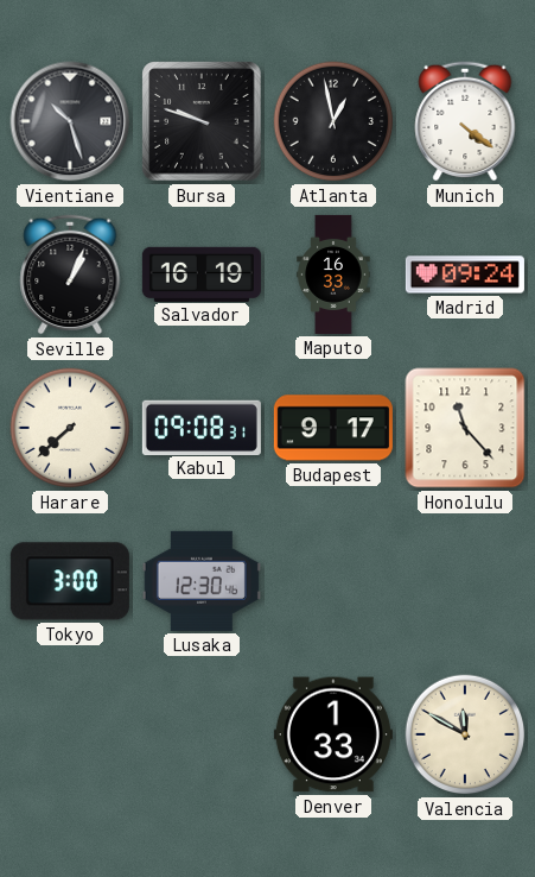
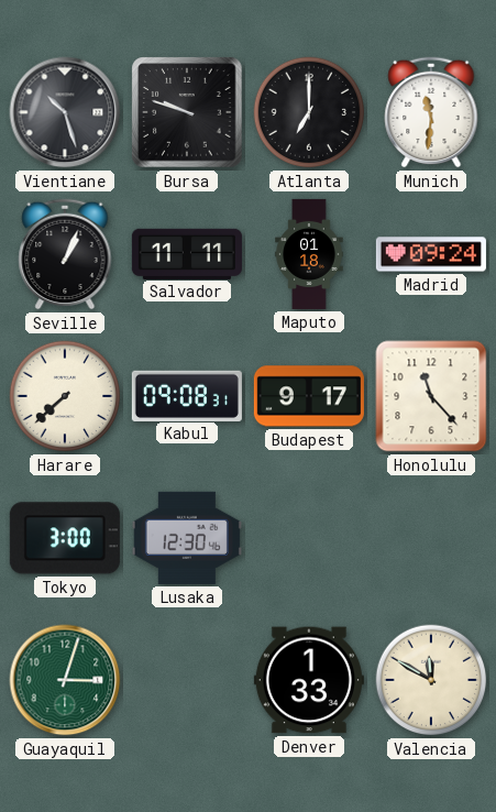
Atlanta: 12:58 -> 7:00
Munich: 4:21 -> 11:31
Salvador: 16:19 -> 11:11
Maputo: 16:33 -> 01:18
Guayaquil: none -> 3:03
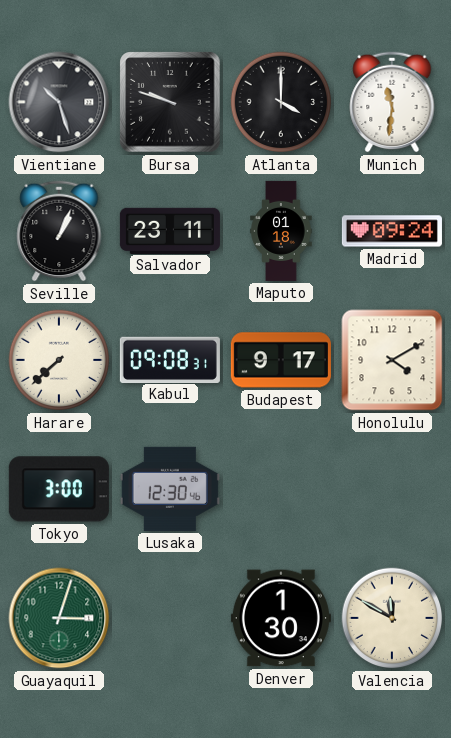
Atlanta: 7:00 -> 4:00
Salvador: 11:11 -> 23:11
Honolulu: 11:23 -> 4:10
Denver: 1:33 -> 1:30
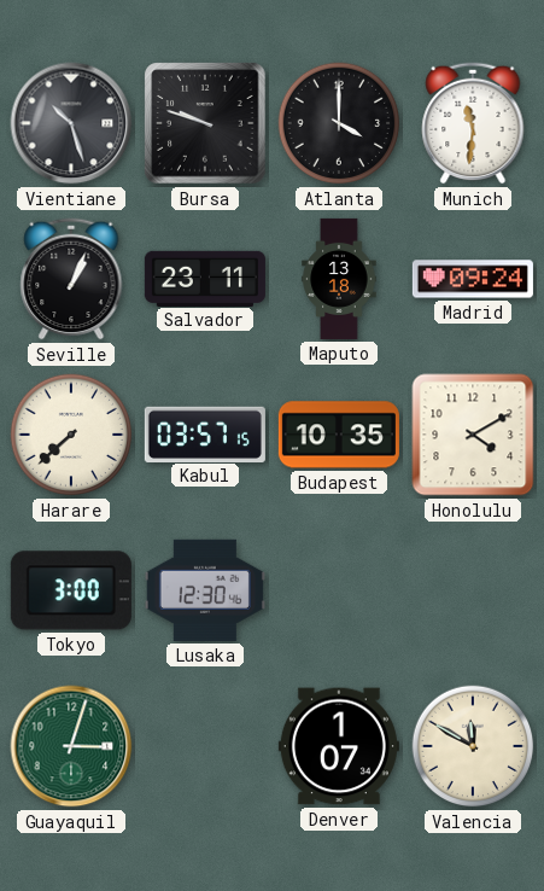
Maputo: 01:18 -> 13:18
Kabul: 09:08 -> 03:57
Budapest: 9:17 -> 10:35
Denver: 1:30 -> 1:07
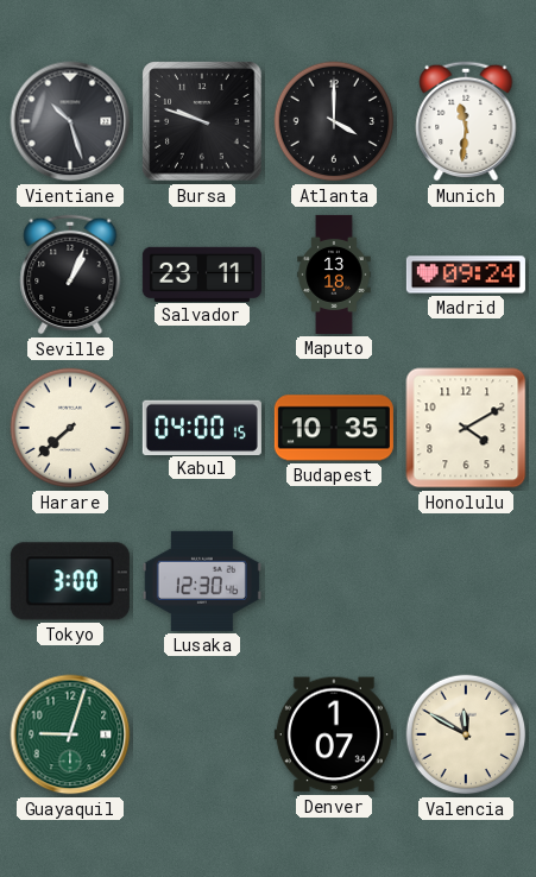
Kabul: 03:57 -> 04:00
Guayaquil: 3:03 -> 9:03
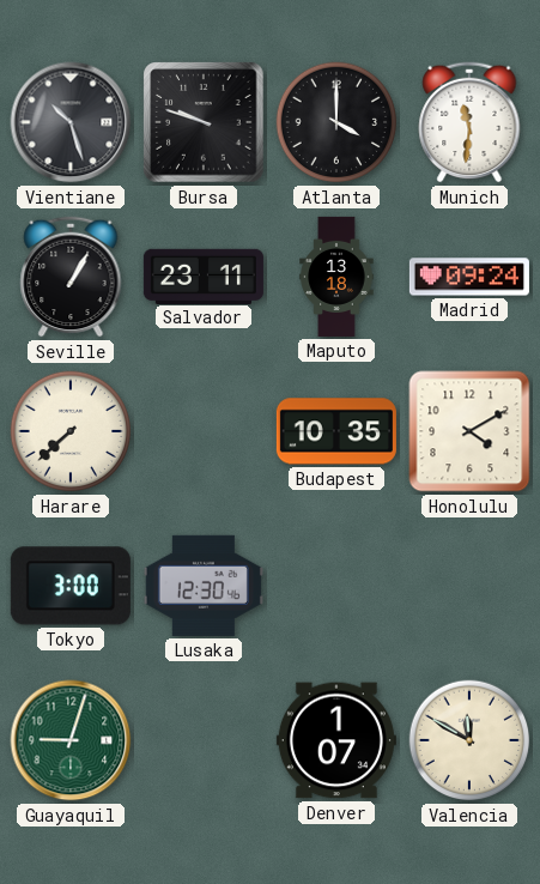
Seville: 1:04 -> 1:05
Kabul: 04:00 -> none
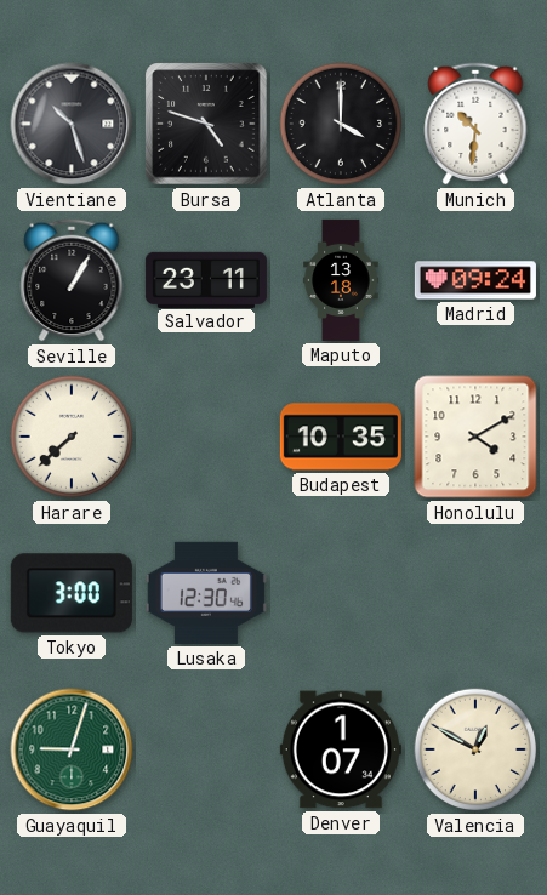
Bursa: 9:48 -> 4:48
Munich: 11:31 -> 10:31
Valencia: 11:50 -> 12:50
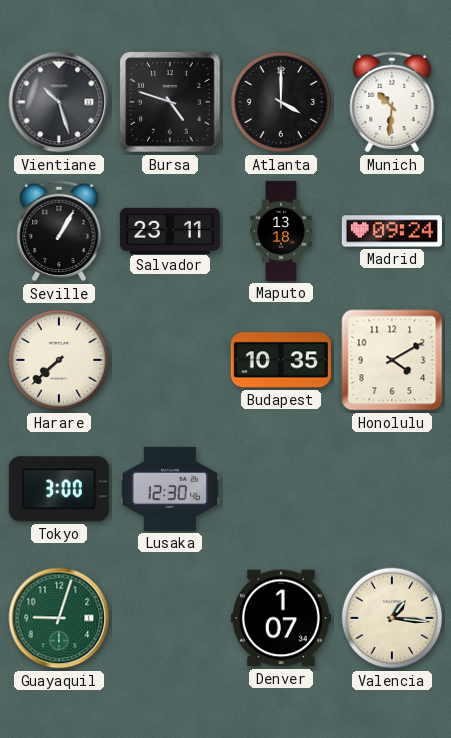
Valencia: 12:50 -> 1:16
